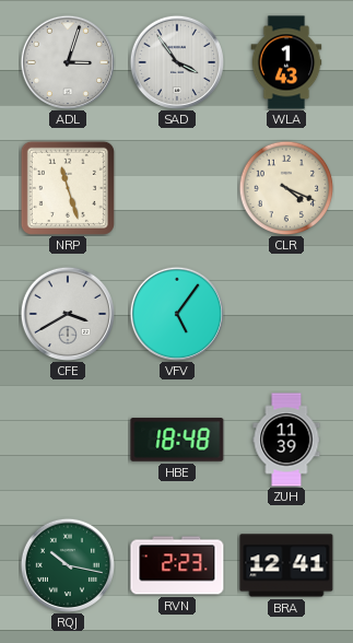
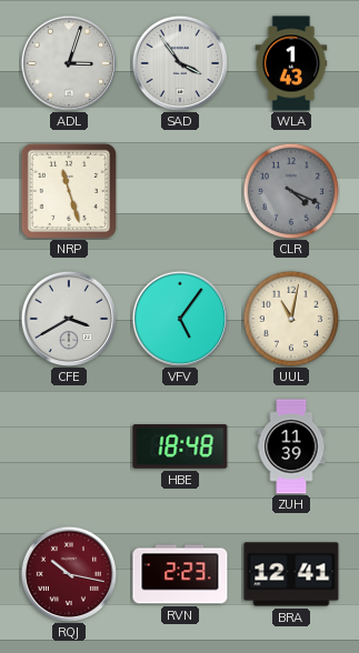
CLR dial: cream -> grey
UUL: none -> 11:02
RQJ dial: green -> burgundy
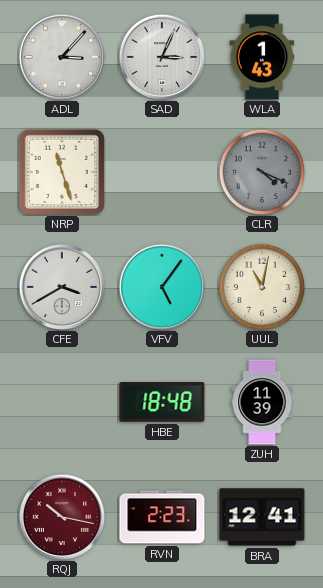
ADL: 3:03 -> 3:07
SAD: 3:54 -> 3:04
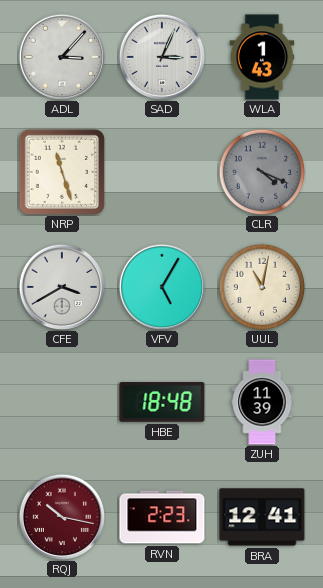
VFV: 5:06 -> 5:05
